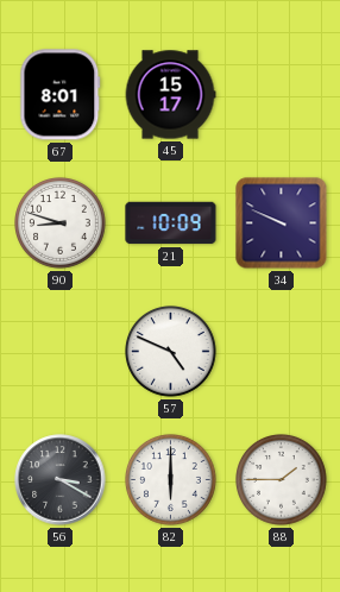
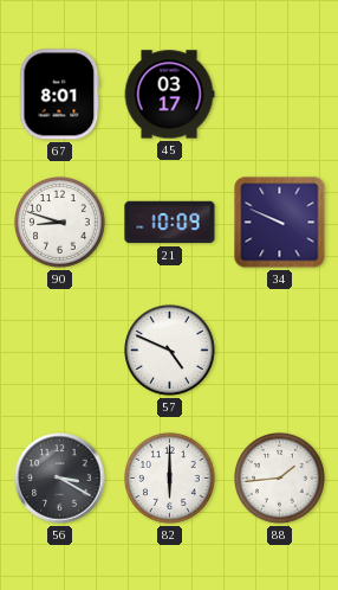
45: 15:17 -> 03:17
88: 1:45 -> 1:44
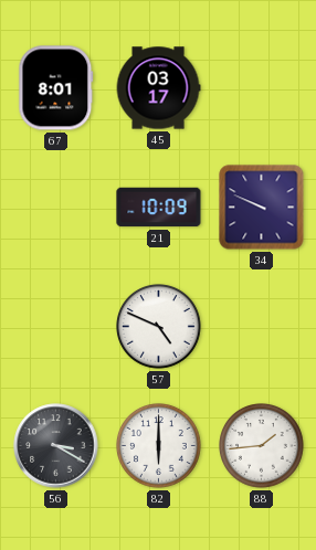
90: 8:48 -> none
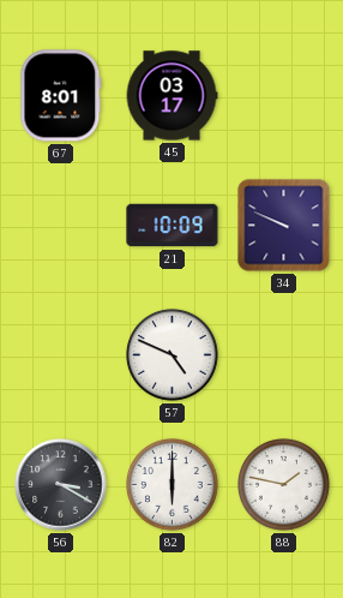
88: 1:44 -> 1:47
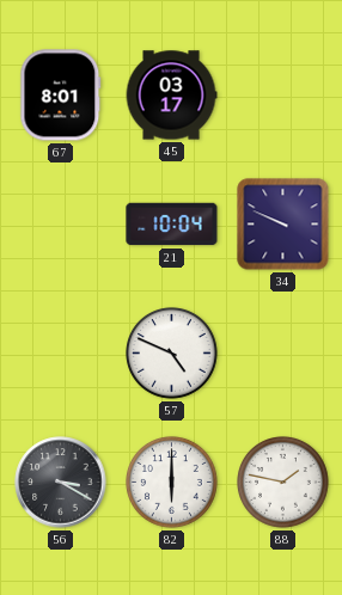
21: 10:09 -> 10:04
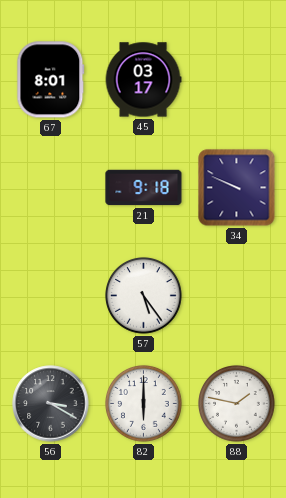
21: 10:04 -> 9:18
57: 4:49 -> 5:24
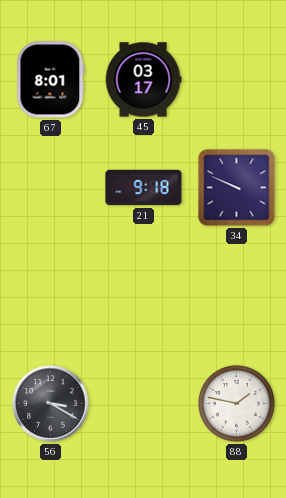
57: 5:24 -> none
82: 6:00 -> none
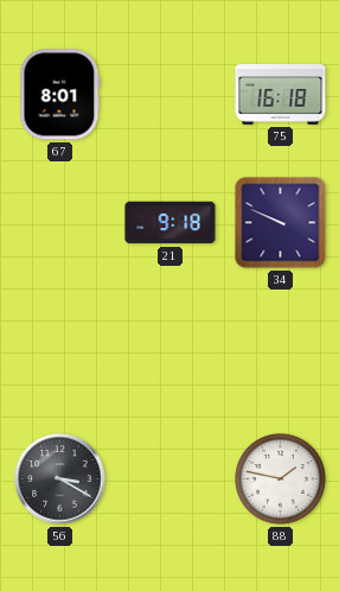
45: 03:17 -> none
75: none -> 16:18
